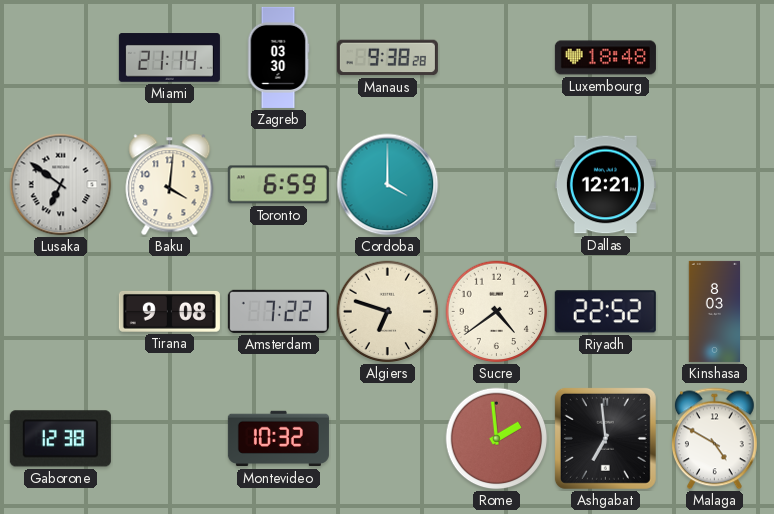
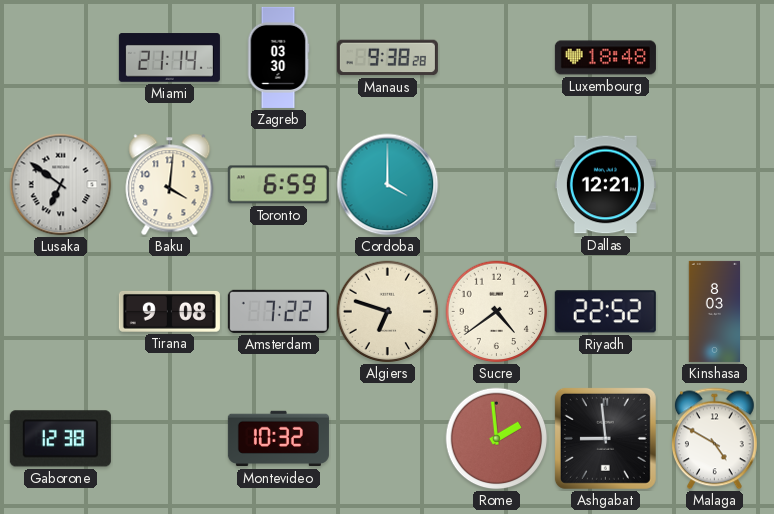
Ashgabat: 6:59 -> 8:59
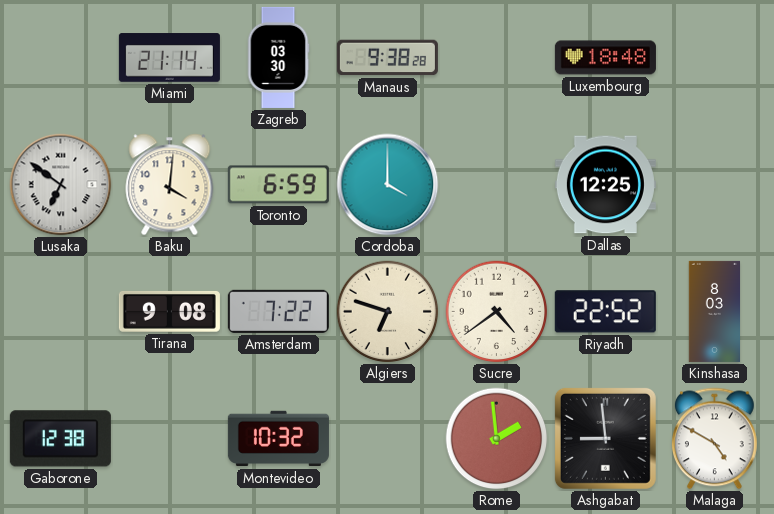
Dallas: 12:21 -> 12:25
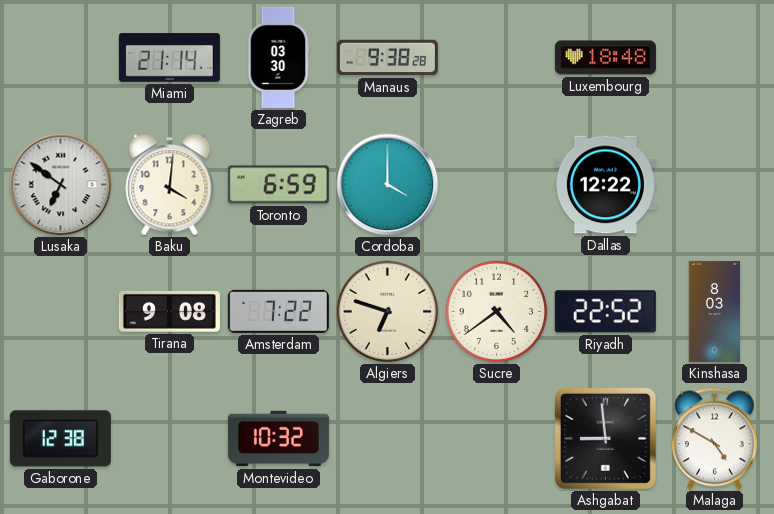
Dallas: 12:25 -> 12:22
Rome: 1:59 -> none
